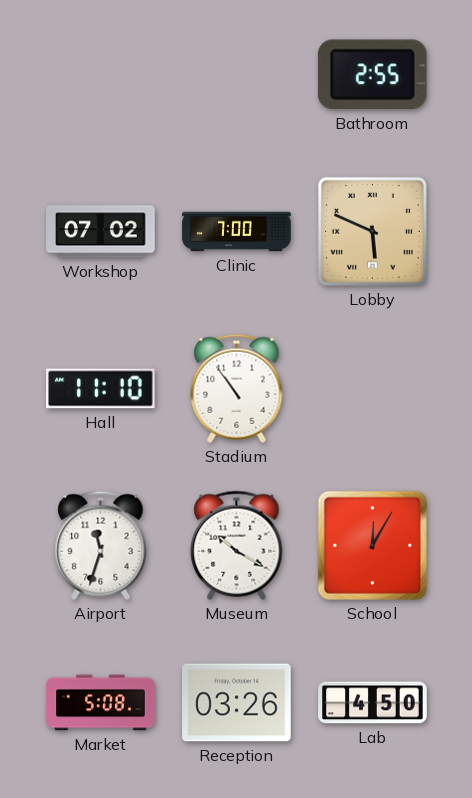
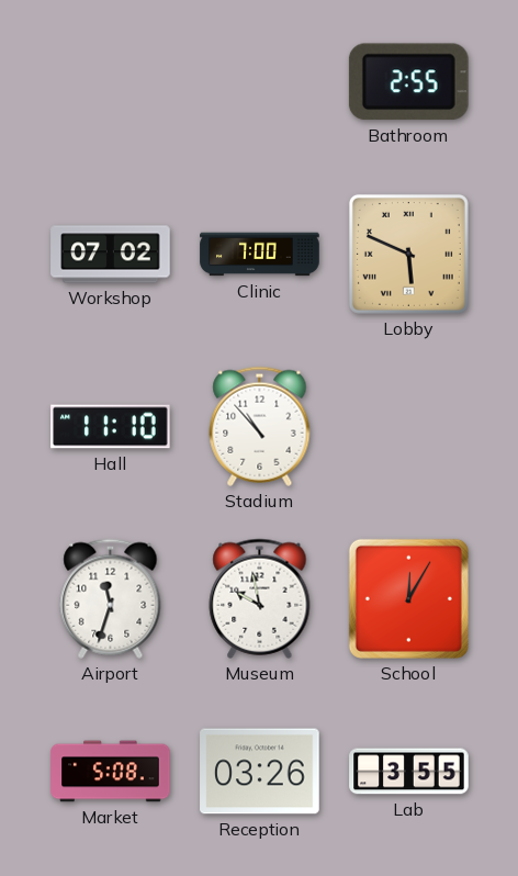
Stadium: 10:54 -> 10:53
Museum: 10:20 -> 9:58
Lab: 4:50 -> 3:55
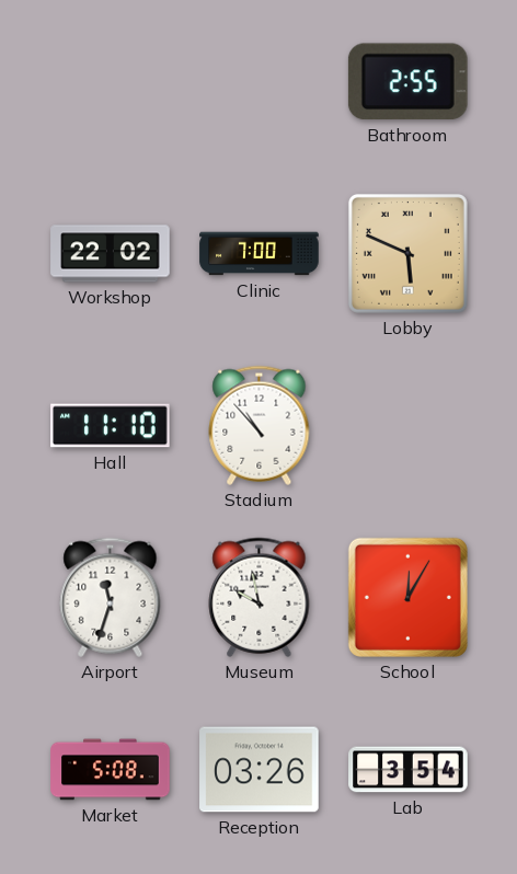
Workshop: 07:02 -> 22:02
Lab: 3:55 -> 3:54
